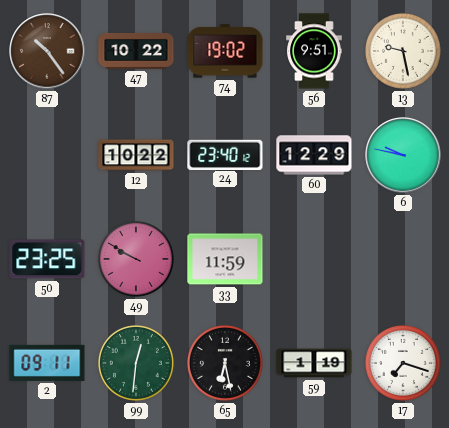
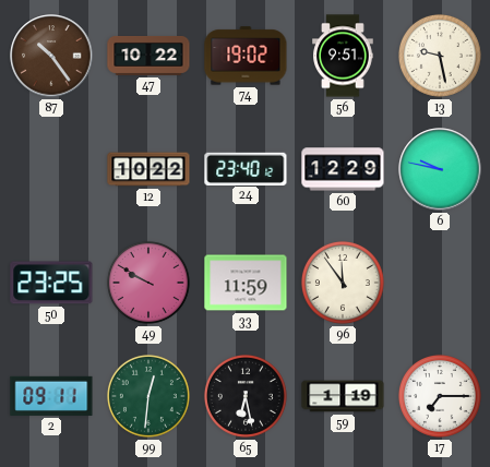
96: none -> 11:54
17: 7:18 -> 7:15
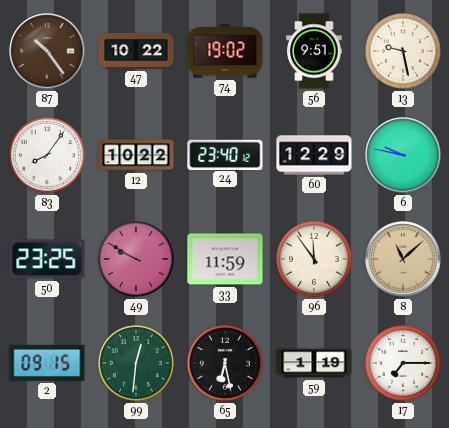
83: none -> 8:06
8: none -> 11:08
2: 09:11 -> 09:15
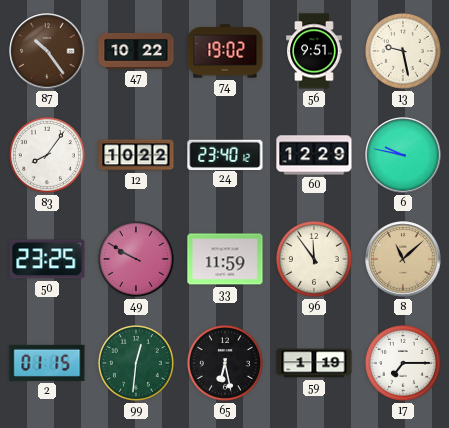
2: 09:15 -> 01:15
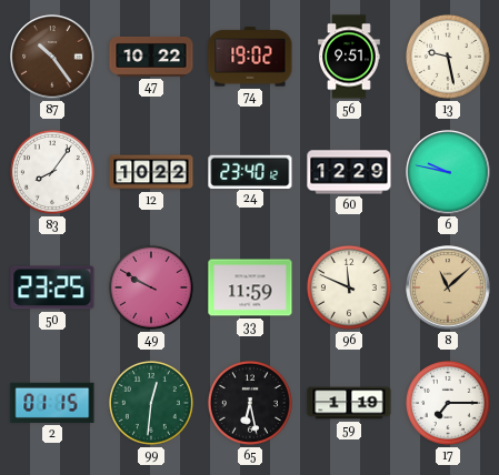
96: 11:54 -> 11:49
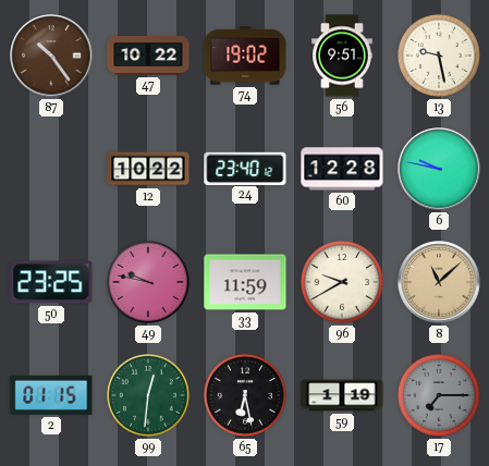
83: 8:06 -> none
60: 12:29 -> 12:28
49: 9:50 -> 9:47
96: 11:49 -> 9:40
17 dial: white -> grey
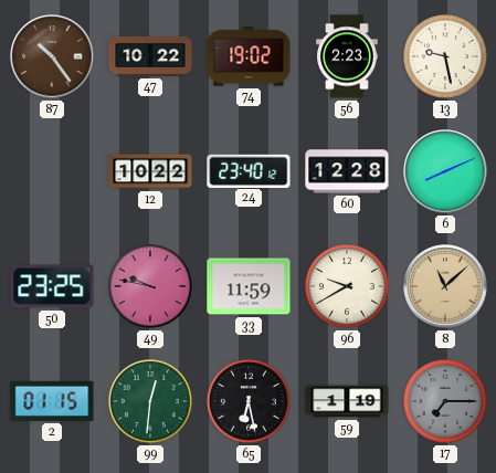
56: 9:51 -> 2:23
6: 9:47 -> 8:11
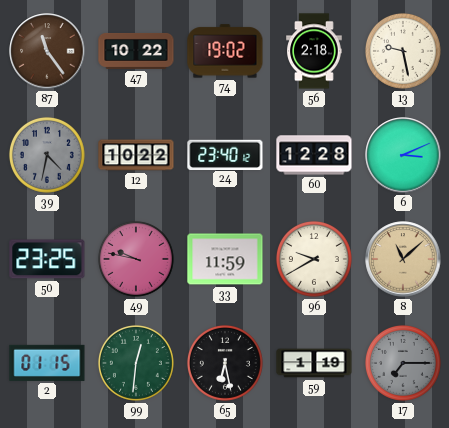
87: 10:24 -> 11:24
56: 2:23 -> 2:18
39: none -> 4:32
6: 8:11 -> 3:11
